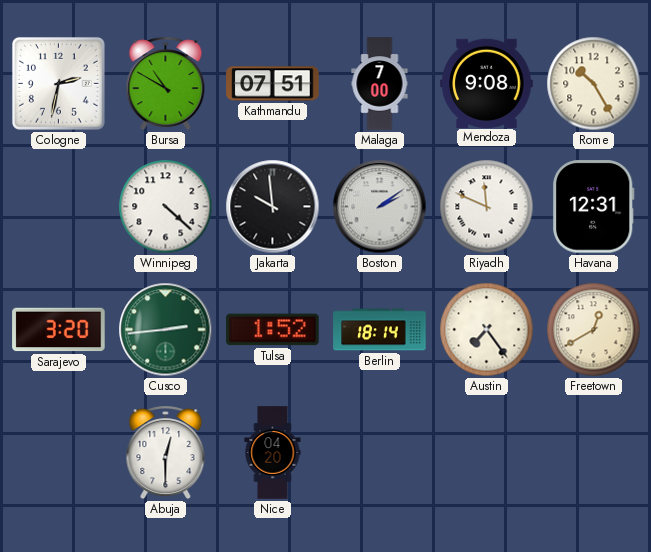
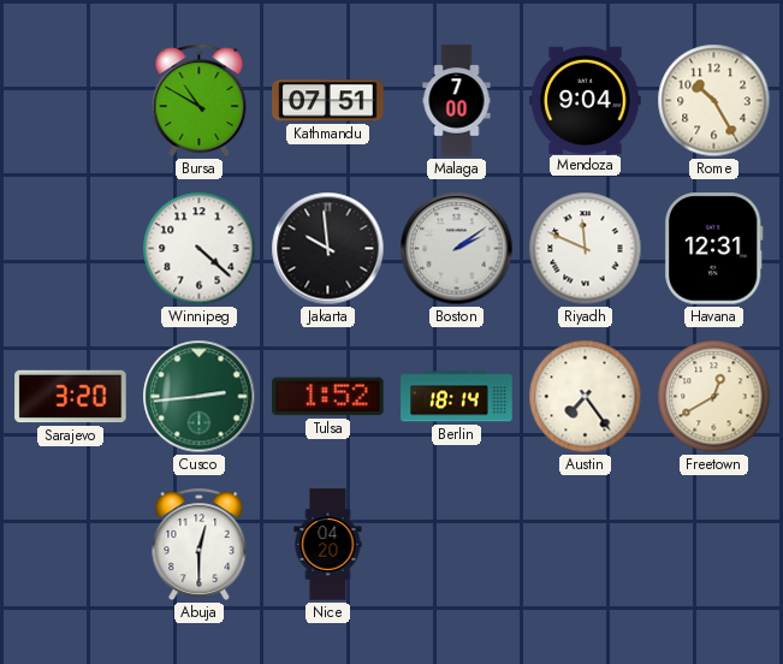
Cologne: 2:32 -> none
Mendoza: 9:08 -> 9:04
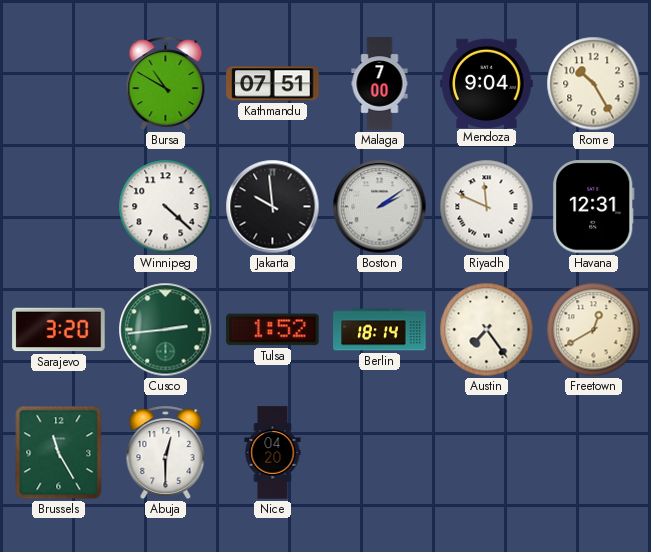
Brussels: none -> 11:25
